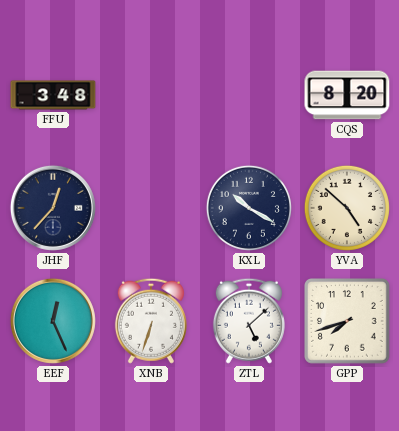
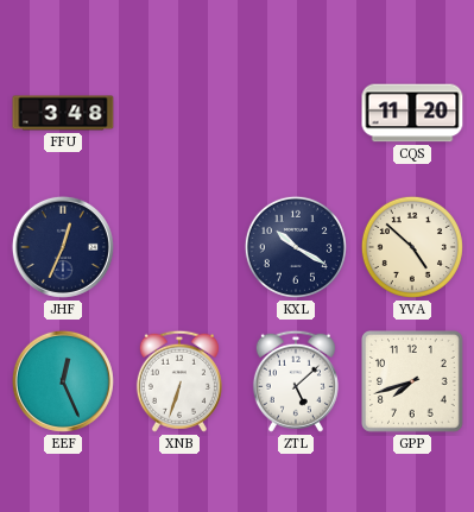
CQS: 8:20 -> 11:20
JHF: 12:37 -> 12:34
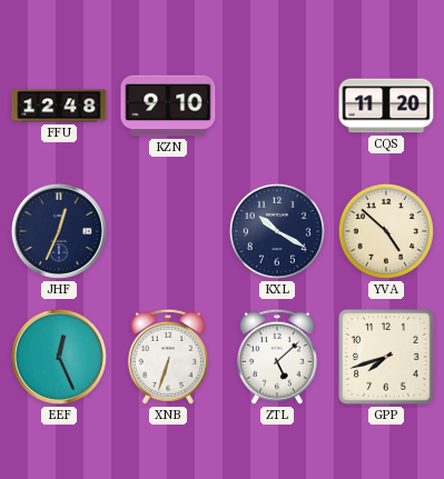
FFU: 3:48 -> 12:48
KZN: none -> 9:10
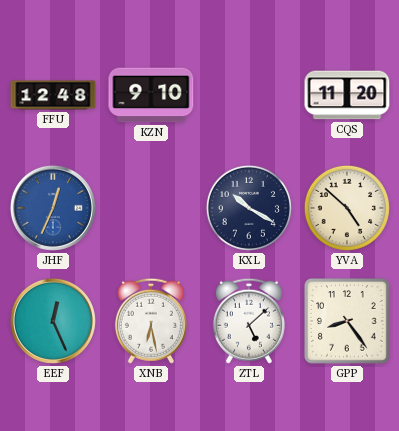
JHF dial: navy -> blue
XNB: 6:33 -> 6:28
GPP: 7:42 -> 8:24
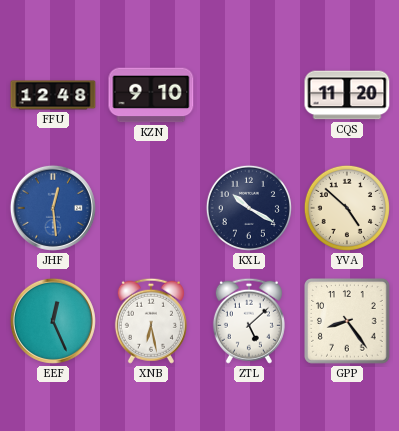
JHF: 12:34 -> 12:29
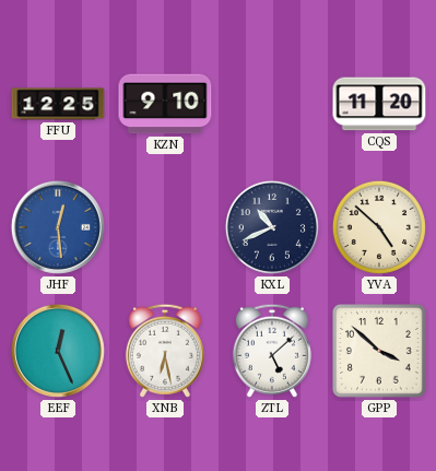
FFU: 12:48 -> 12:25
KXL: 10:20 -> 10:41
GPP: 8:24 -> 3:52
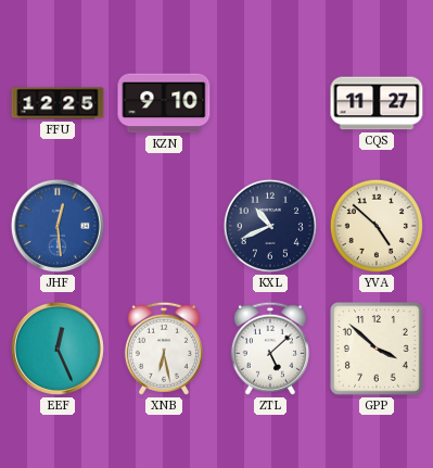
CQS: 11:20 -> 11:27
